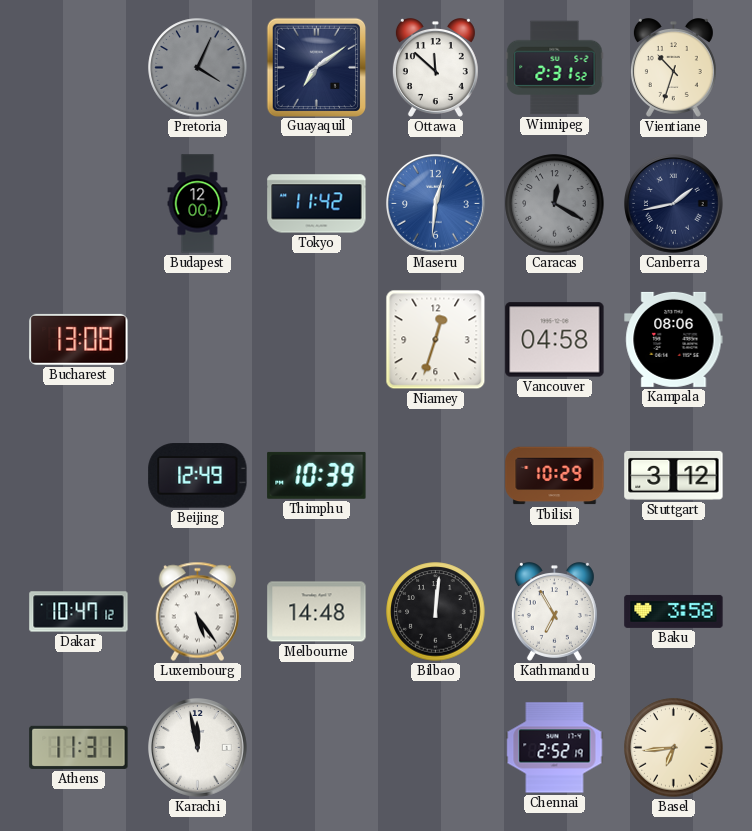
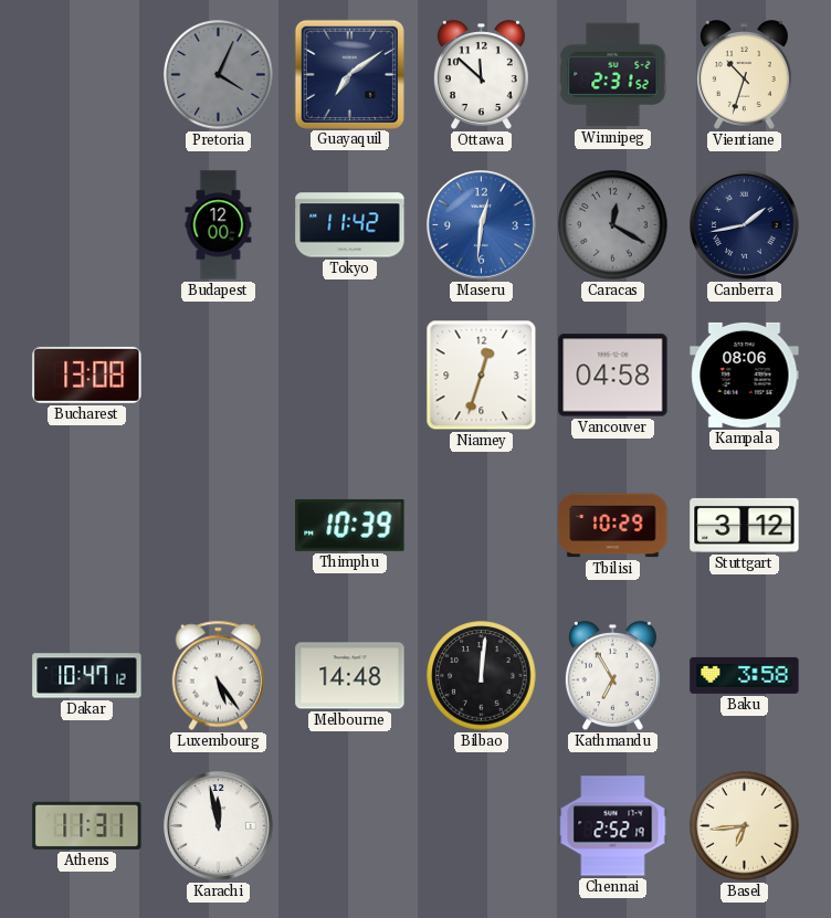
Beijing: 12:49 -> none
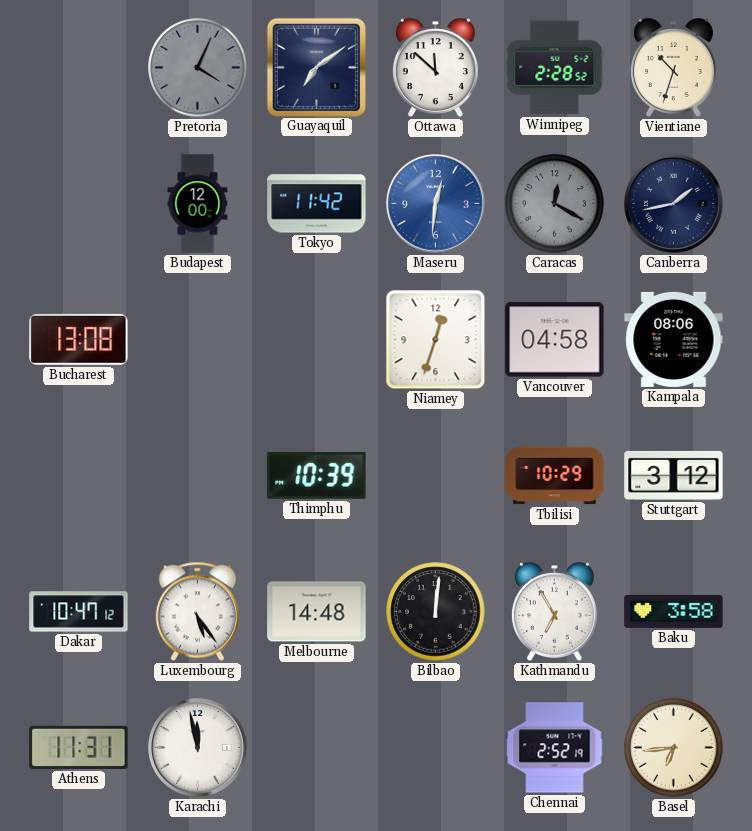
Winnipeg: 2:31 -> 2:28
